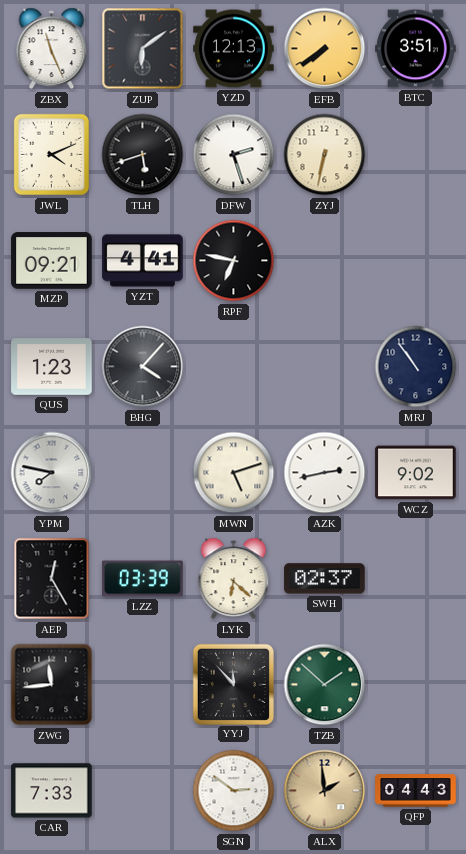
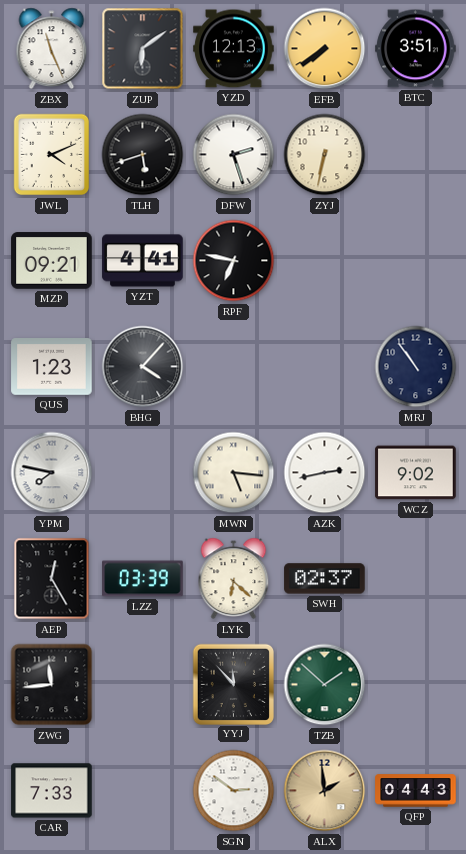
MWN: 5:12 -> 5:16
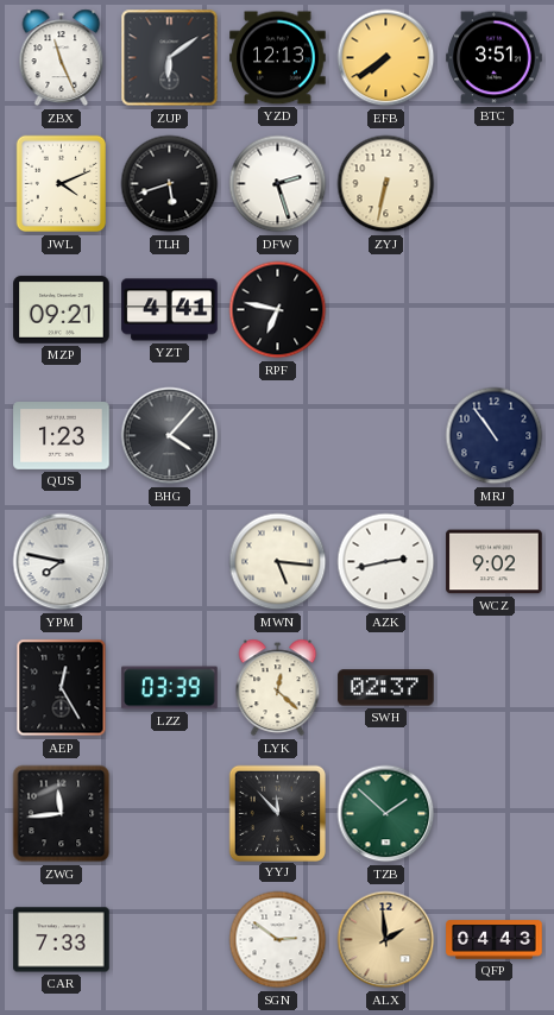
LYK: 6:22 -> 12:22
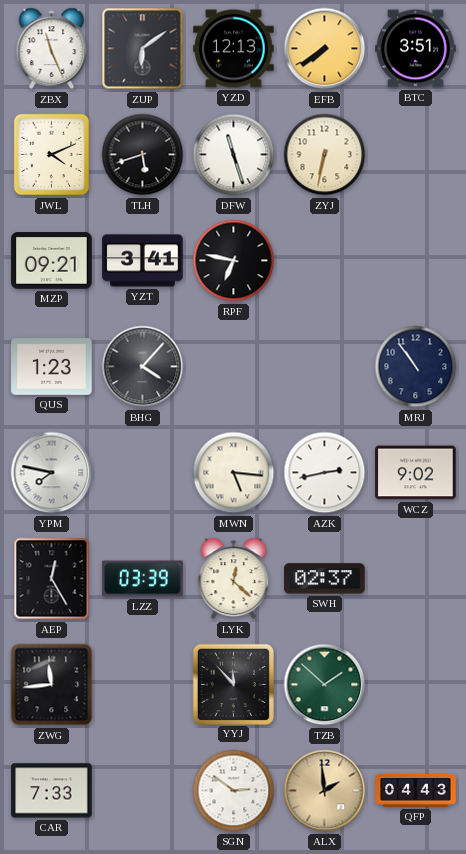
DFW: 2:27 -> 11:27
YZT: 4:41 -> 3:41
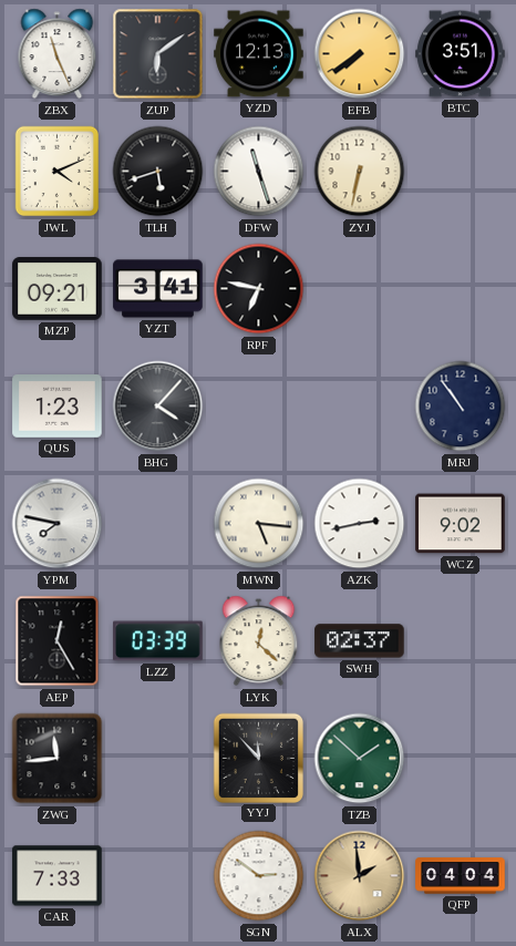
QFP: 04:43 -> 04:04
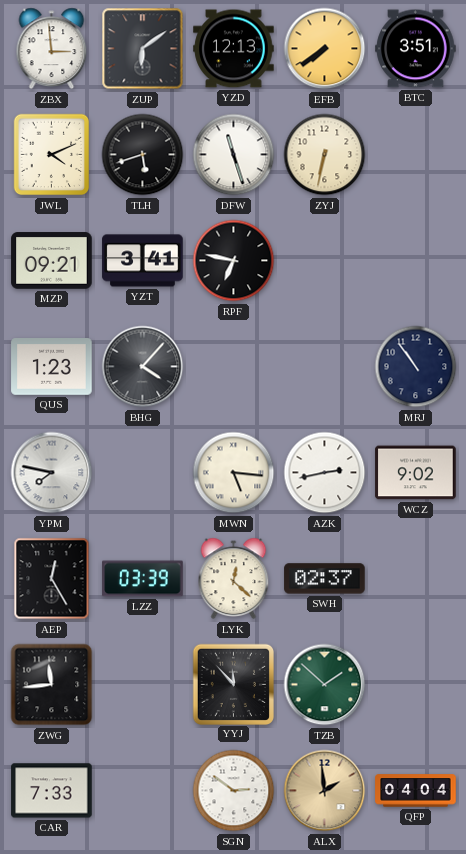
ZBX: 11:26 -> 2:59
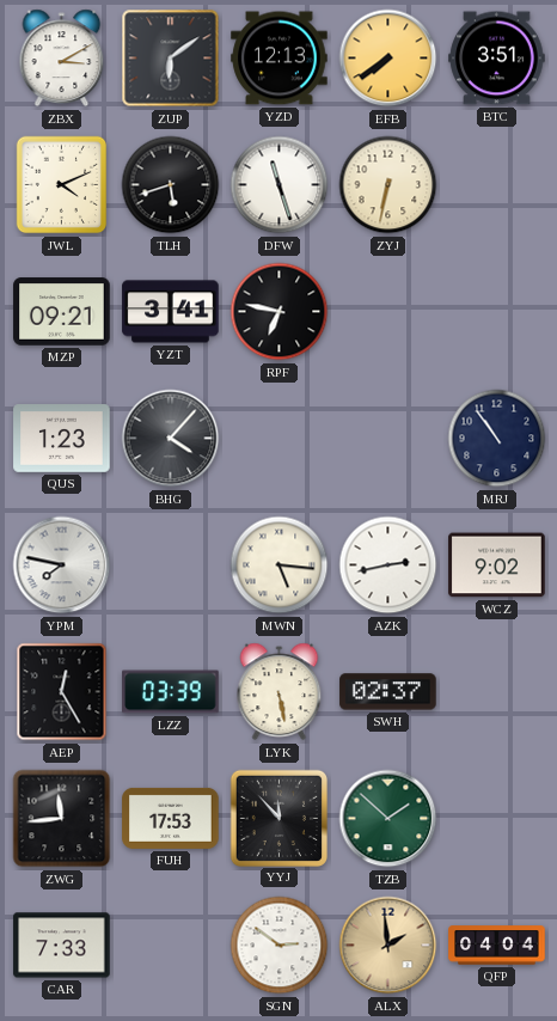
ZBX: 2:59 -> 3:10
LYK: 12:22 -> 5:28
FUH: none -> 17:53
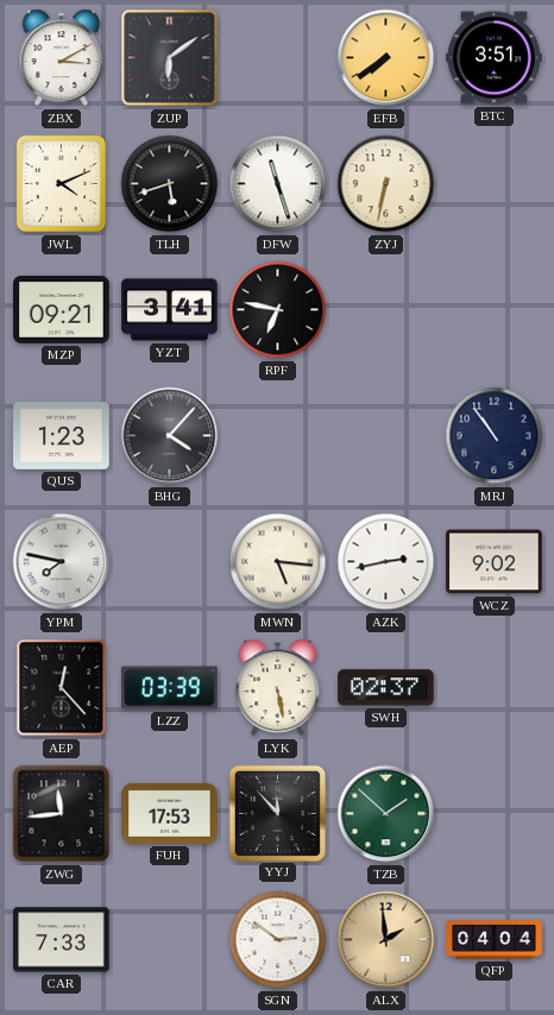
YZD: 12:13 -> none
AEP: 12:25 -> 12:23
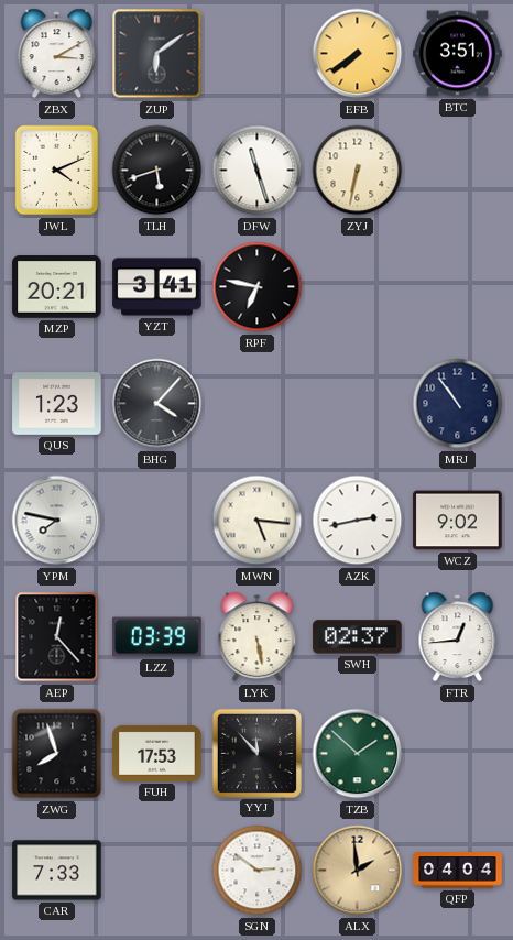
MZP: 09:21 -> 20:21
FTR: none -> 12:44
ZWG: 11:44 -> 7:57
